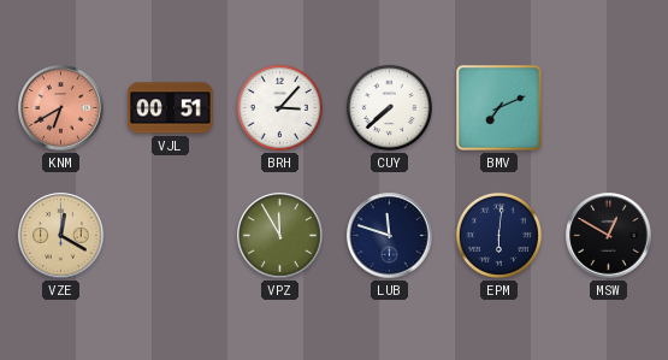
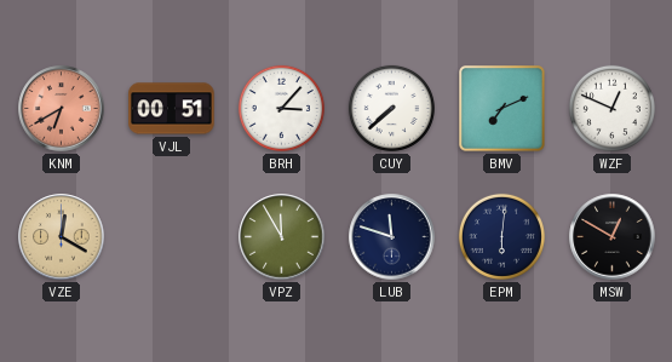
WZF: none -> 12:49
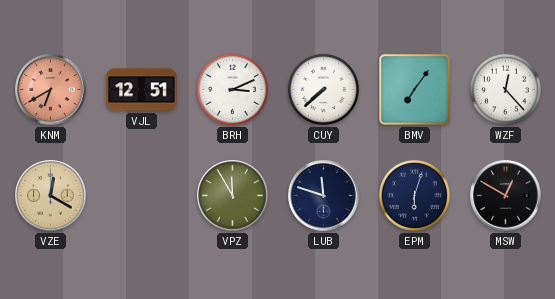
VJL: 00:51 -> 12:51
BRH: 3:07 -> 3:11
BMV: 7:11 -> 7:06
WZF: 12:49 -> 12:23
EPM: 6:01 -> 6:03
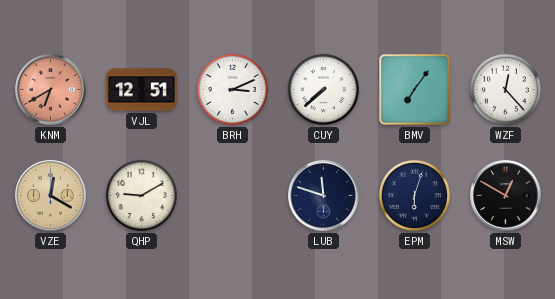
QHP: none -> 9:10
VPZ: 11:55 -> none
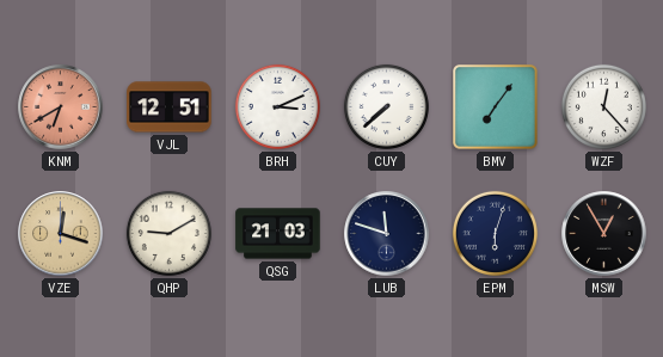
VZE: 12:20 -> 12:18
QSG: none -> 21:03
MSW: 12:50 -> 12:55
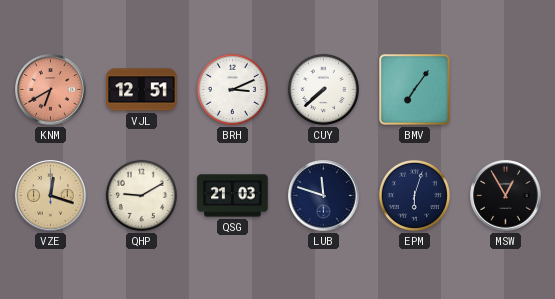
WZF: 12:23 -> none
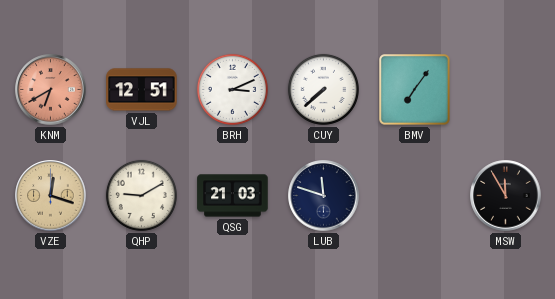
EPM: 6:03 -> none
MSW: 12:55 -> 11:55
